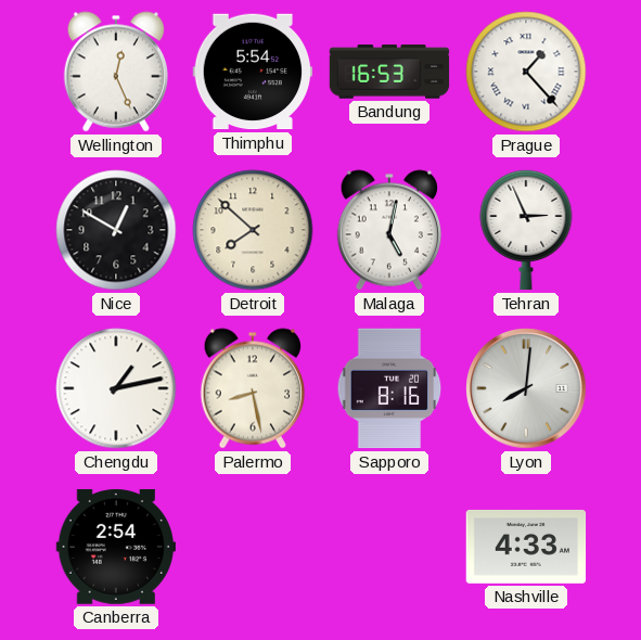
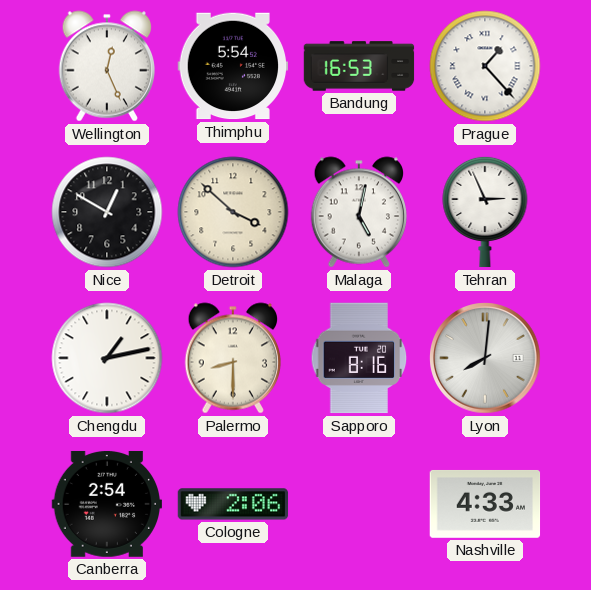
Detroit: 7:52 -> 3:52
Palermo: 8:28 -> 8:30
Cologne: none -> 2:06
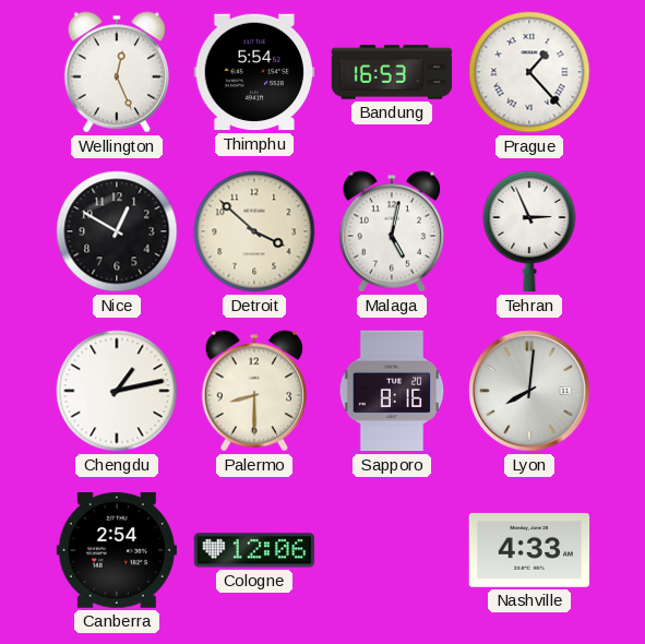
Cologne: 2:06 -> 12:06
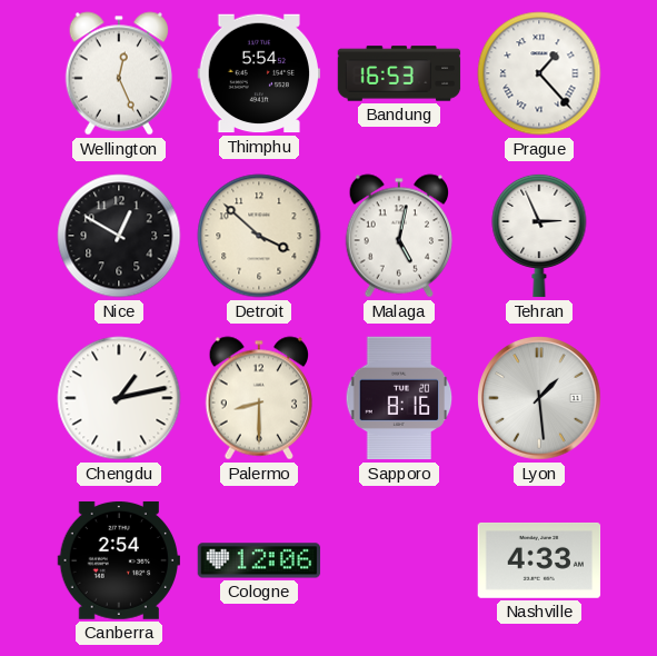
Lyon: 8:01 -> 1:29
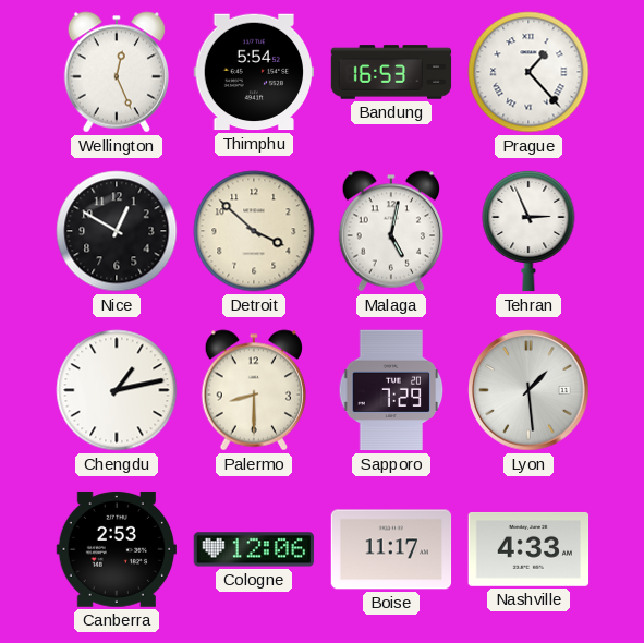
Sapporo: 8:16 -> 7:29
Canberra: 2:54 -> 2:53
Boise: none -> 11:17
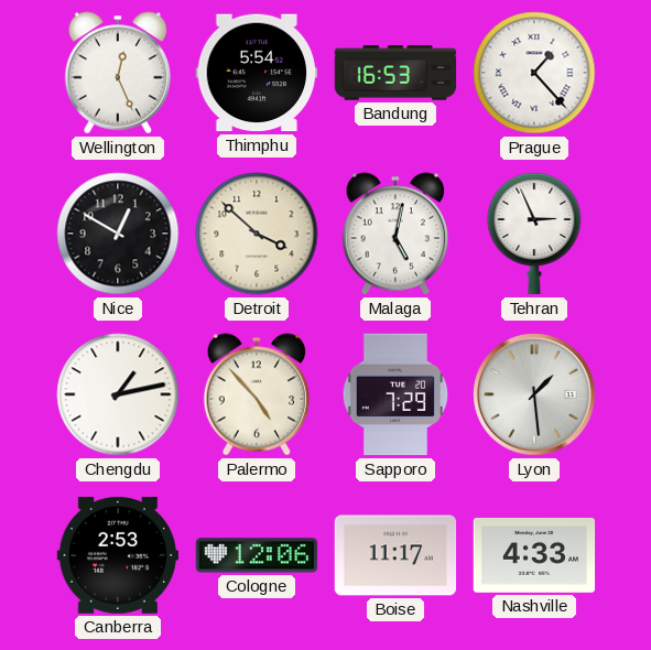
Palermo: 8:30 -> 4:53
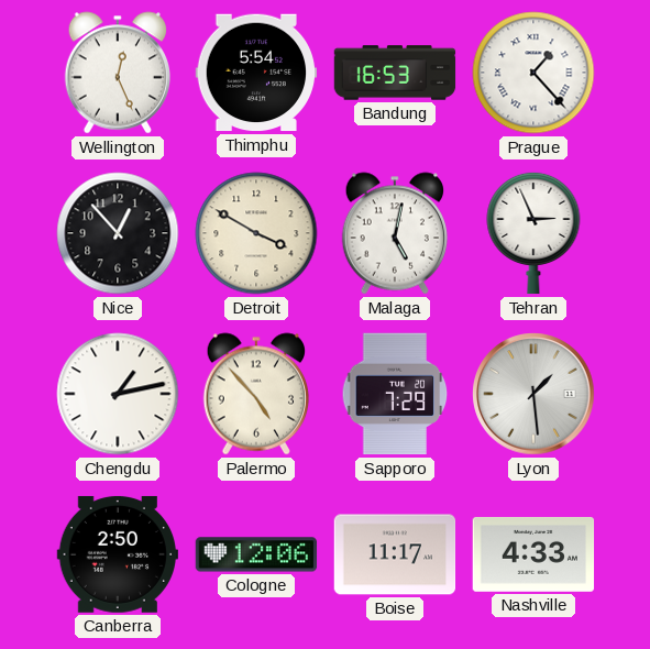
Nice: 12:50 -> 12:53
Detroit: 3:52 -> 3:50
Canberra: 2:53 -> 2:50
